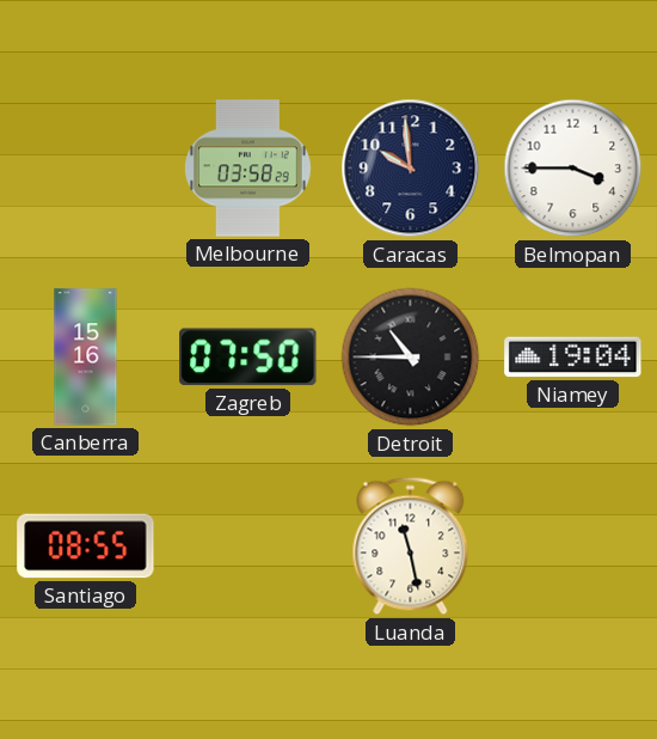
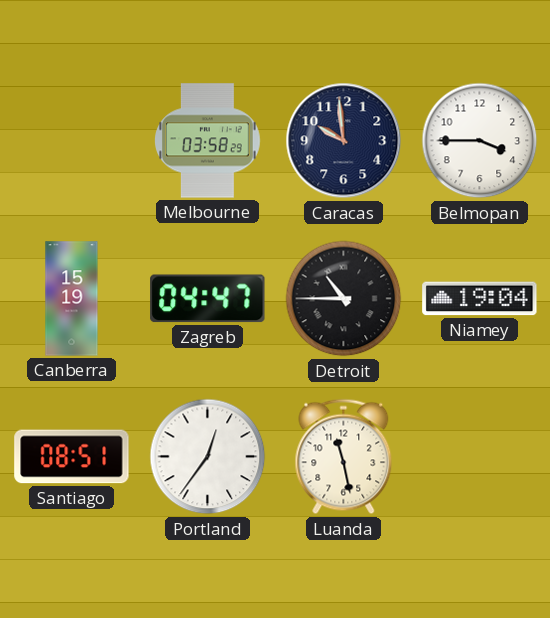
Canberra: 15:16 -> 15:19
Zagreb: 07:50 -> 04:47
Santiago: 08:55 -> 08:51
Portland: none -> 12:36
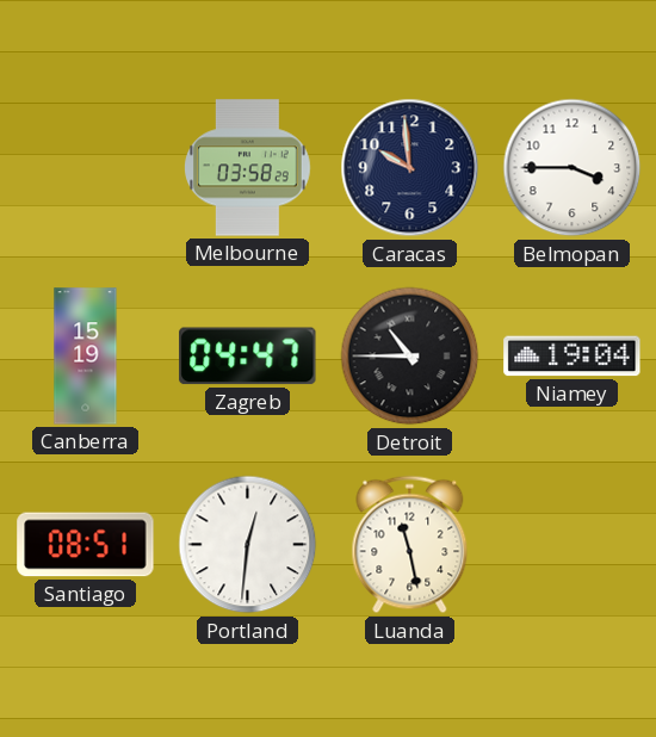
Portland: 12:36 -> 12:31
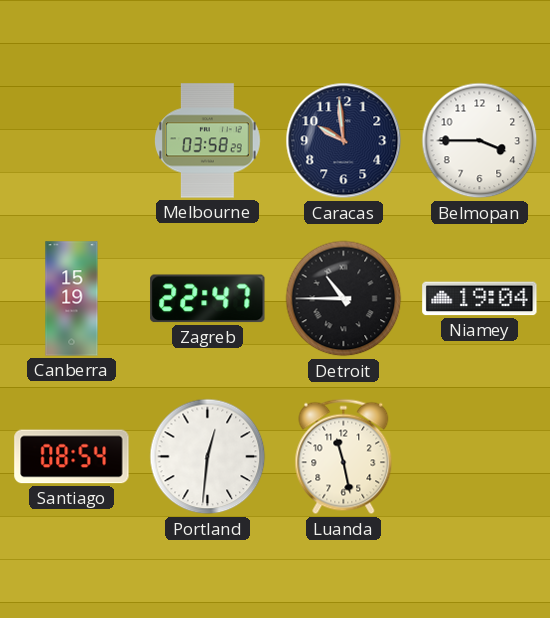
Zagreb: 04:47 -> 22:47
Santiago: 08:51 -> 08:54
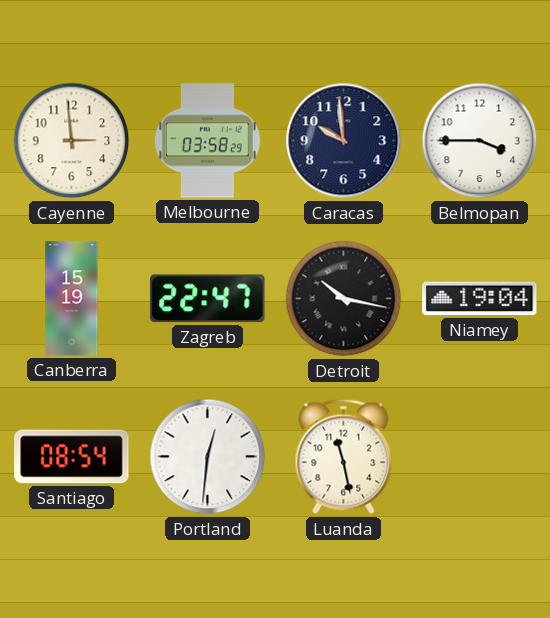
Cayenne: none -> 2:59
Detroit: 10:45 -> 10:17
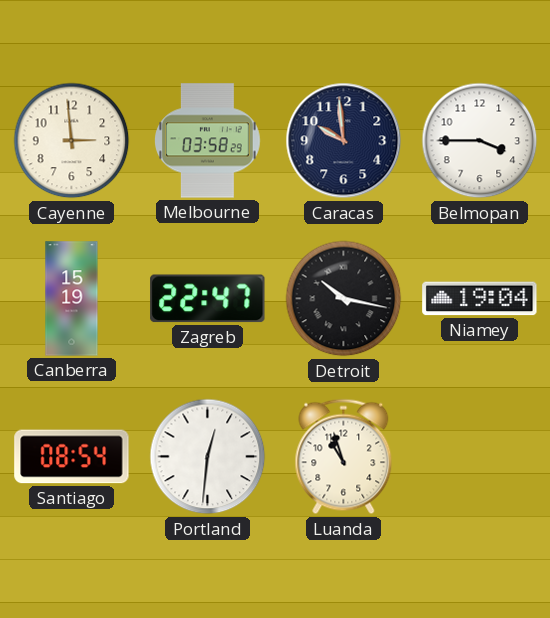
Luanda: 11:28 -> 10:57
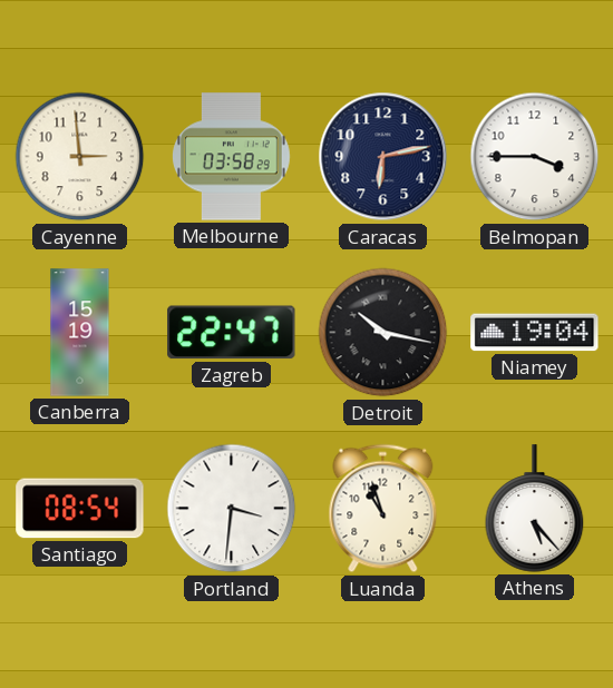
Caracas: 9:59 -> 6:13
Portland: 12:31 -> 3:31
Athens: none -> 5:23
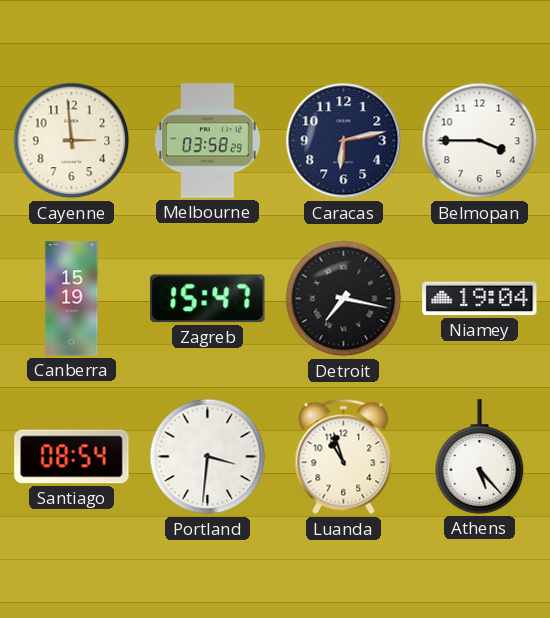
Zagreb: 22:47 -> 15:47
Detroit: 10:17 -> 7:17
